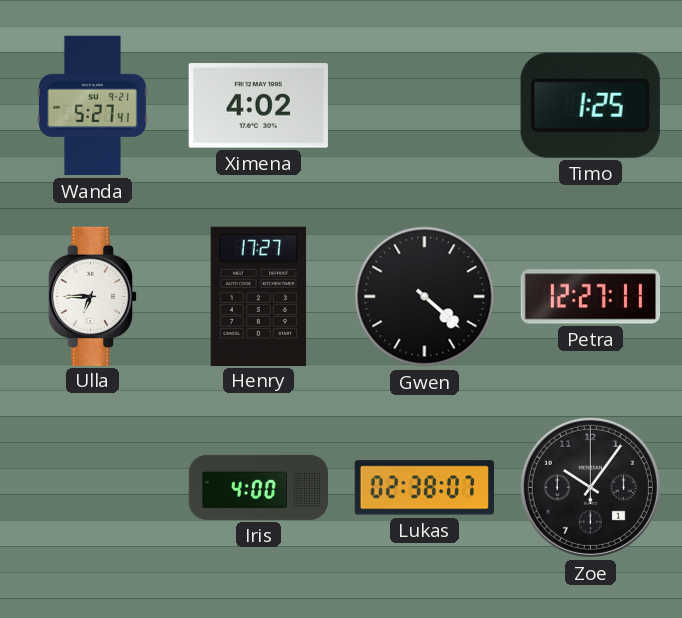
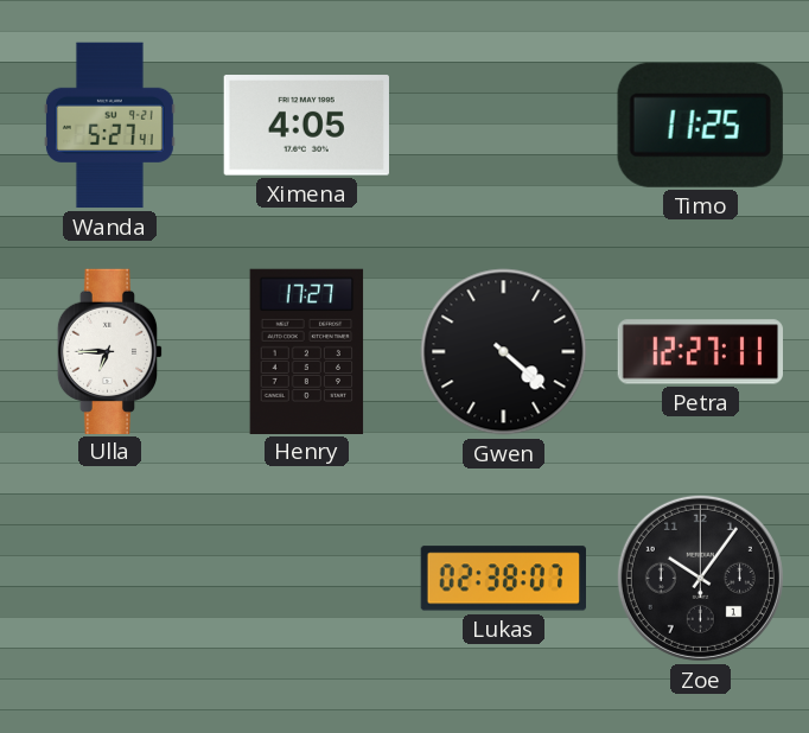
Ximena: 4:02 -> 4:05
Timo: 1:25 -> 11:25
Iris: 4:00 -> none
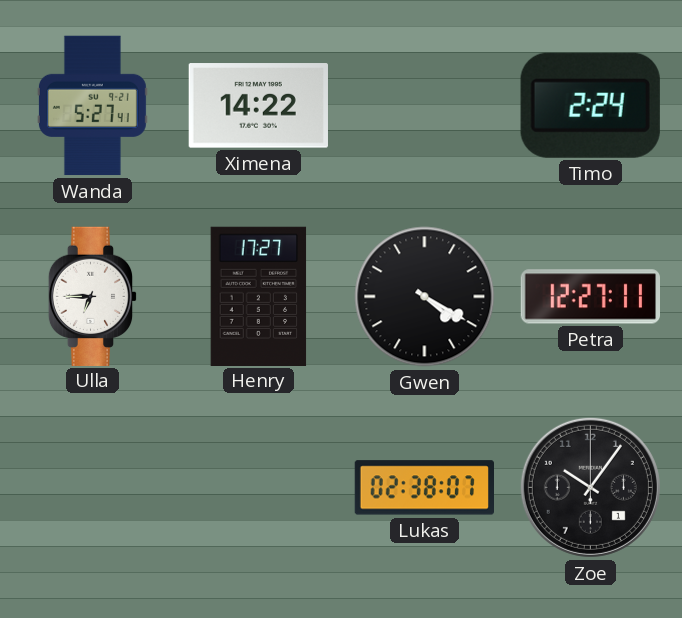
Ximena: 4:05 -> 14:22
Timo: 11:25 -> 2:24
Gwen: 4:22 -> 4:20
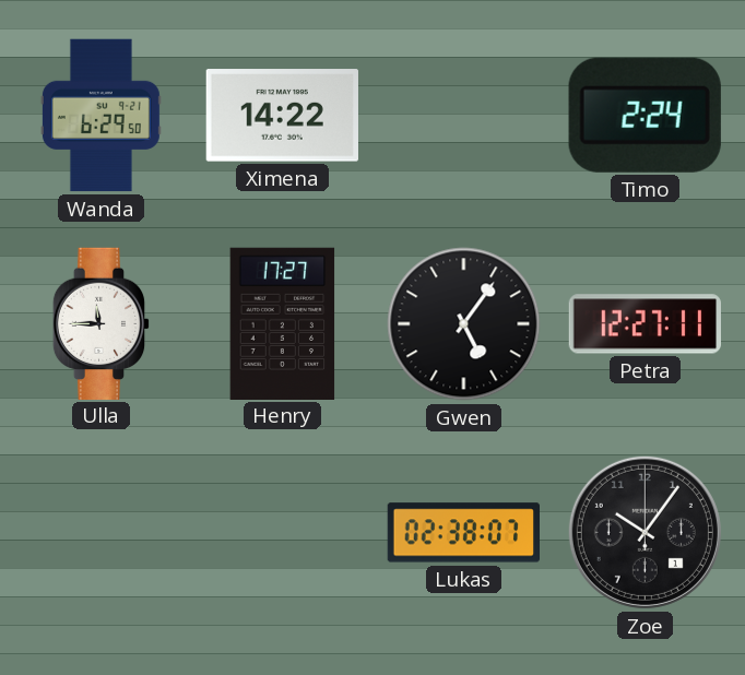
Wanda: 5:27 -> 6:29
Ulla: 6:45 -> 11:45
Gwen: 4:20 -> 5:06
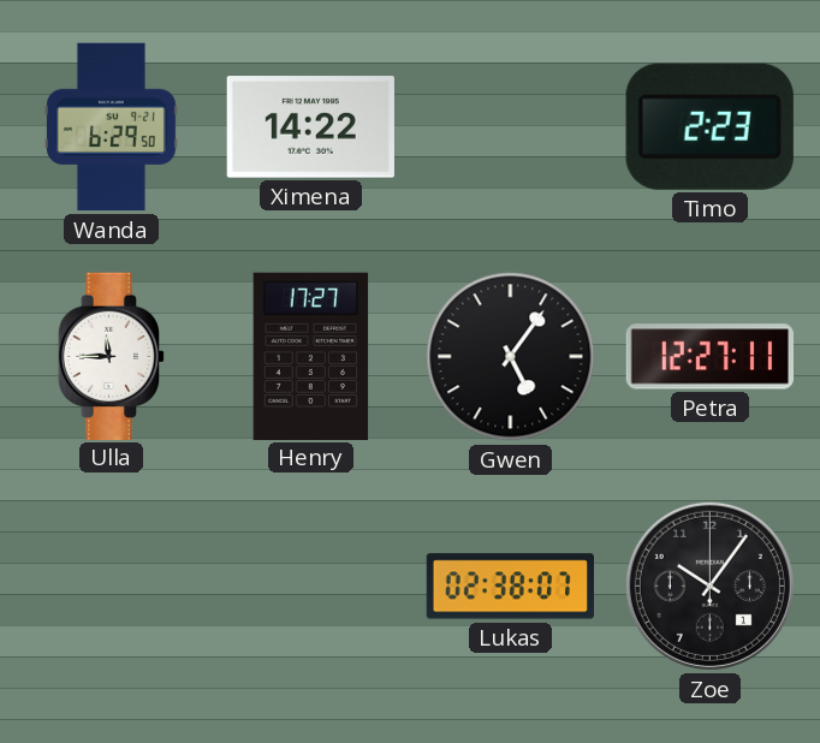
Timo: 2:24 -> 2:23
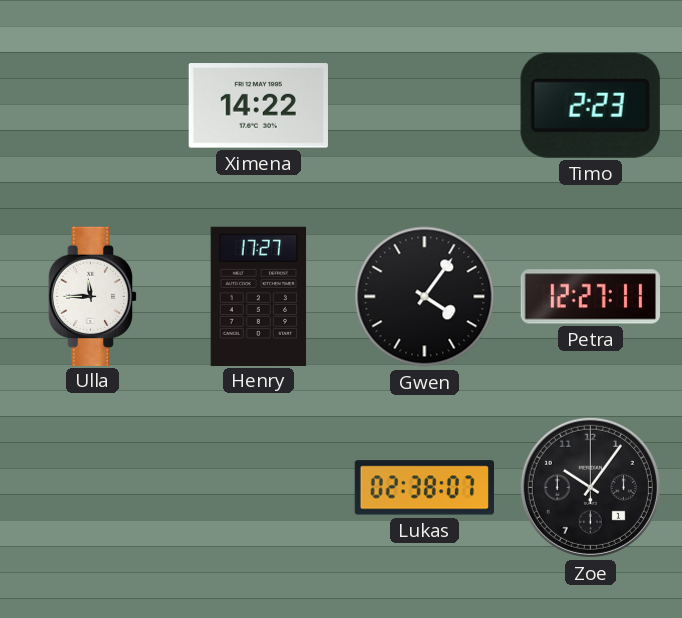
Wanda: 6:29 -> none
Gwen: 5:06 -> 4:06
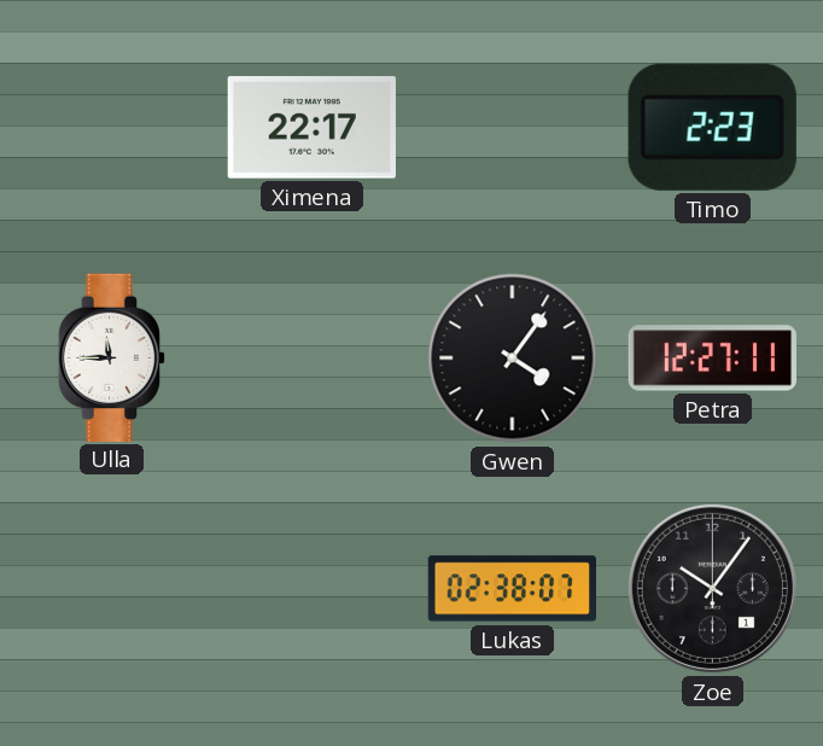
Ximena: 14:22 -> 22:17
Henry: 17:27 -> none
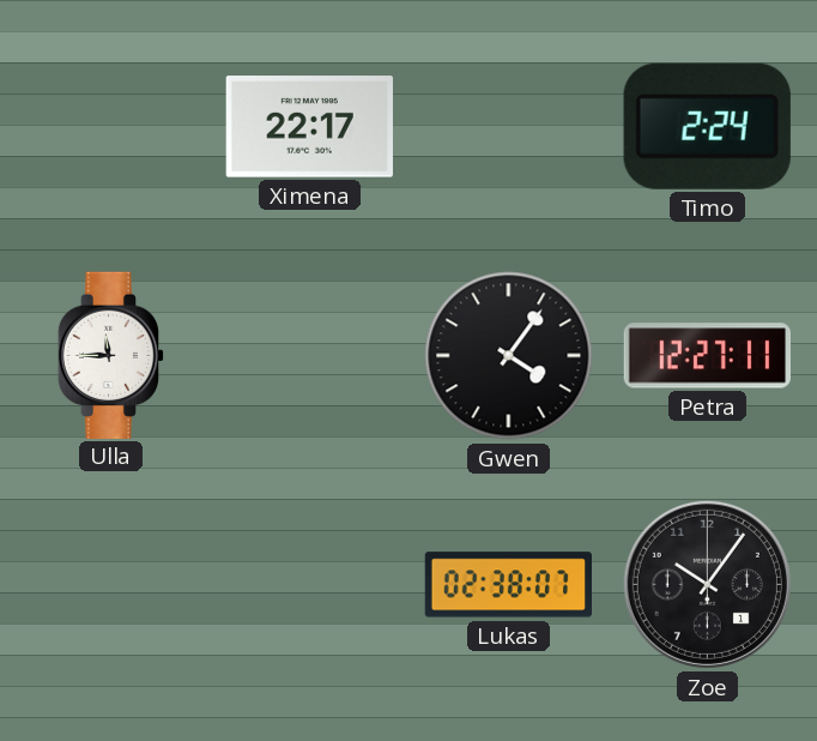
Timo: 2:23 -> 2:24
